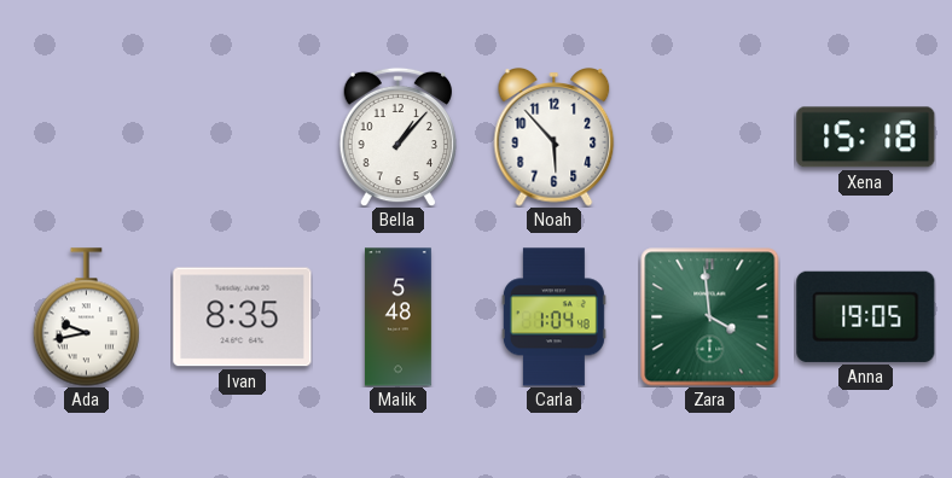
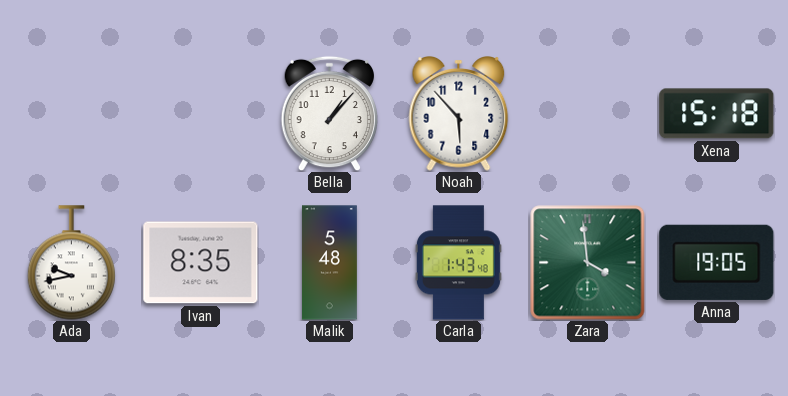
Carla: 1:04 -> 1:43
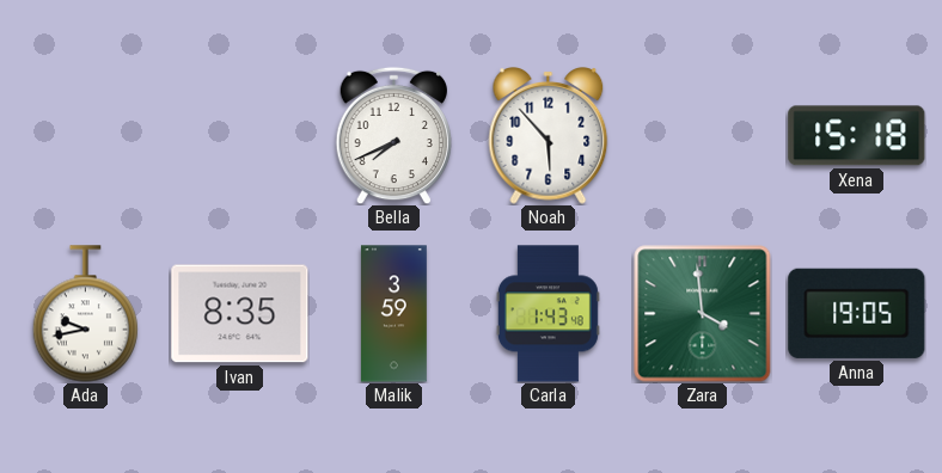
Bella: 1:07 -> 7:41
Malik: 5:48 -> 3:59
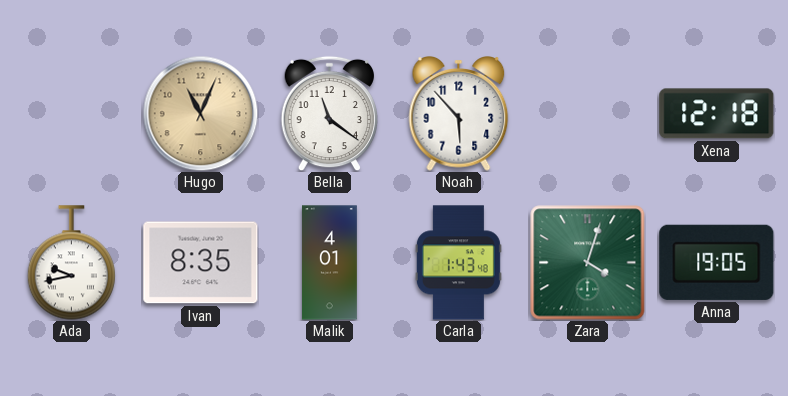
Hugo: none -> 11:04
Bella: 7:41 -> 11:21
Xena: 15:18 -> 12:18
Malik: 3:59 -> 4:01
Zara: 3:59 -> 4:03
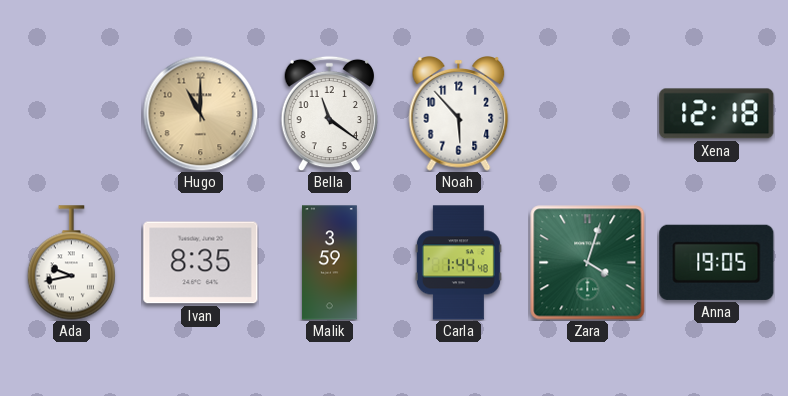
Hugo: 11:04 -> 11:00
Malik: 4:01 -> 3:59
Carla: 1:43 -> 1:44
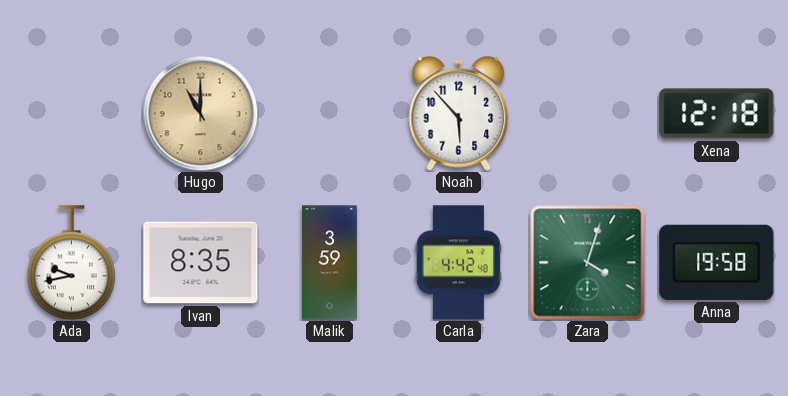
Bella: 11:21 -> none
Carla: 1:44 -> 4:42
Anna: 19:05 -> 19:58
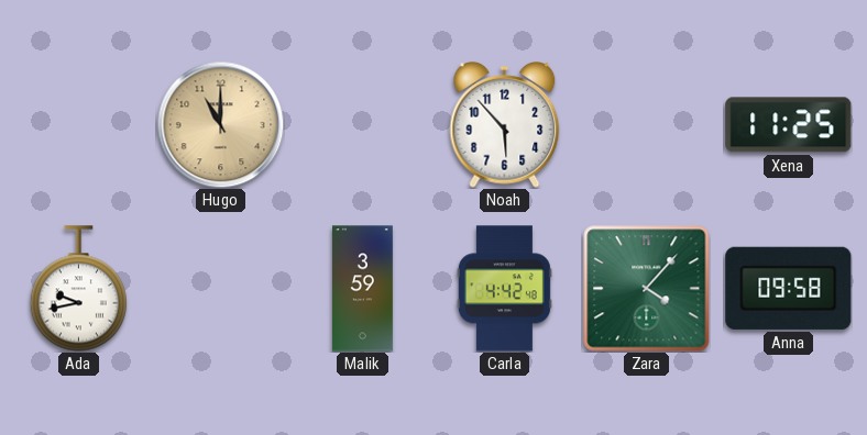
Xena: 12:18 -> 11:25
Ivan: 8:35 -> none
Zara: 4:03 -> 4:07
Anna: 19:58 -> 09:58
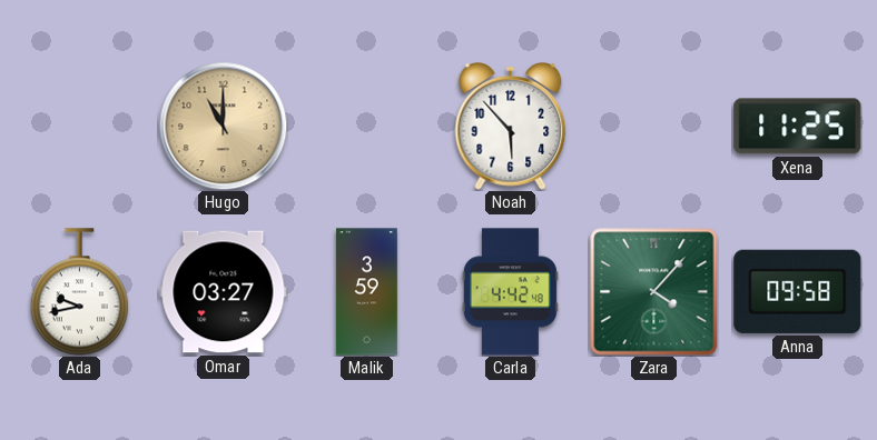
Omar: none -> 03:27
